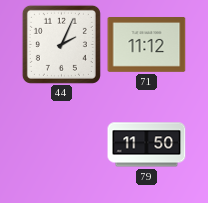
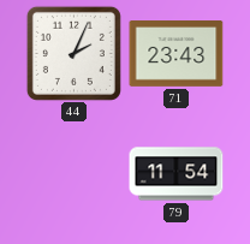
71: 11:12 -> 23:43
79: 11:50 -> 11:54
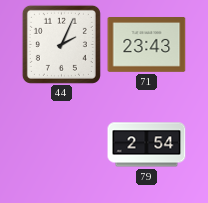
79: 11:54 -> 2:54
